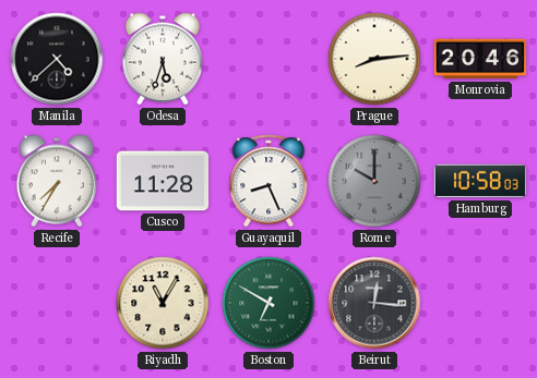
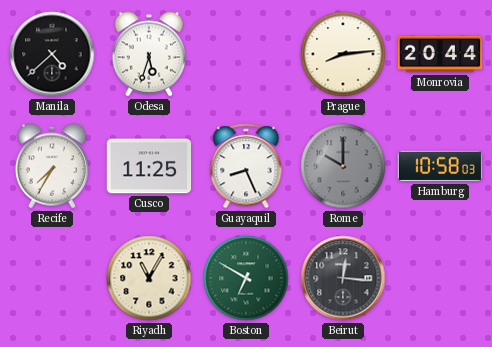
Monrovia: 20:46 -> 20:44
Cusco: 11:28 -> 11:25
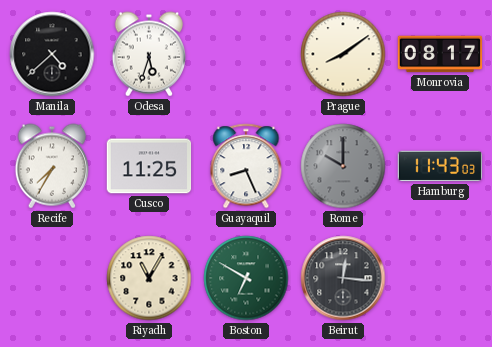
Prague: 8:14 -> 8:09
Monrovia: 20:44 -> 08:17
Hamburg: 10:58 -> 11:43
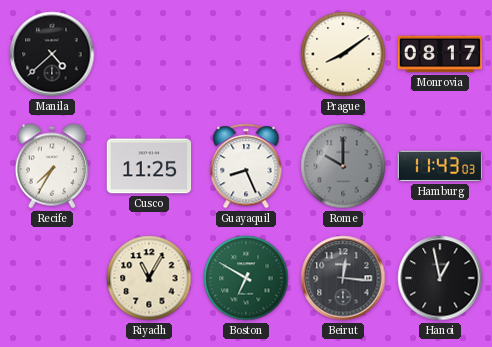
Odesa: 5:33 -> none
Hanoi: none -> 12:58
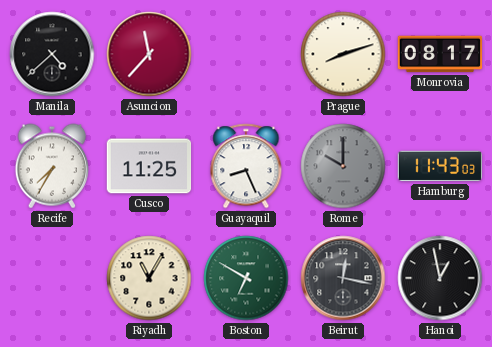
Asuncion: none -> 11:37
Prague: 8:09 -> 8:12
Beirut: 12:16 -> 12:17
